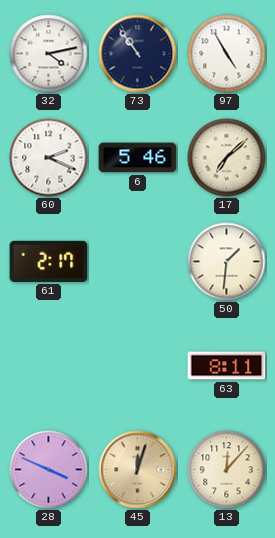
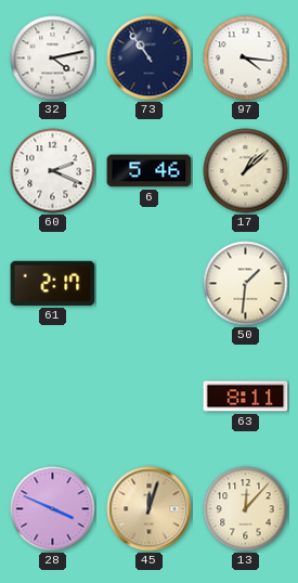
97: 4:55 -> 4:16
17: 7:08 -> 1:08
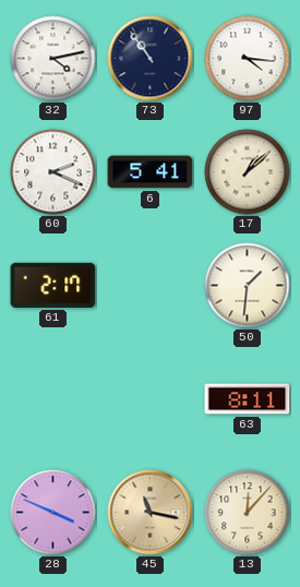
6: 5:46 -> 5:41
45: 12:03 -> 11:17
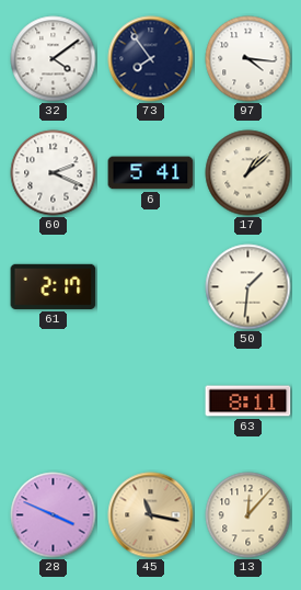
32: 4:13 -> 4:09
73: 10:54 -> 7:54
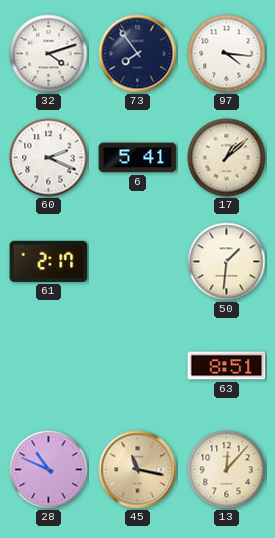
32: 4:09 -> 4:12
63: 8:11 -> 8:51
28: 3:49 -> 10:49
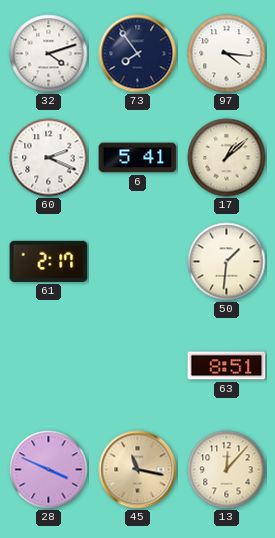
28: 10:49 -> 3:49
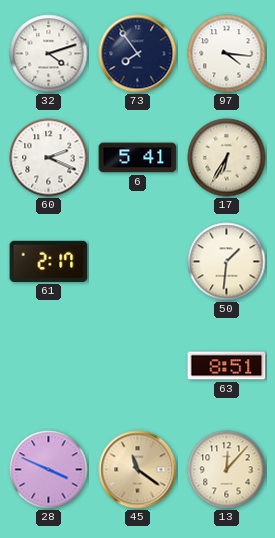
17: 1:08 -> 6:35
45: 11:17 -> 11:21
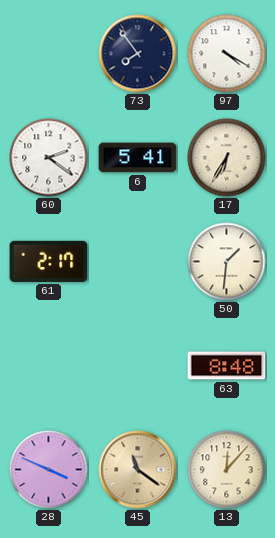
32: 4:12 -> none
97: 4:16 -> 4:20
60: 2:19 -> 2:21
63: 8:51 -> 8:48
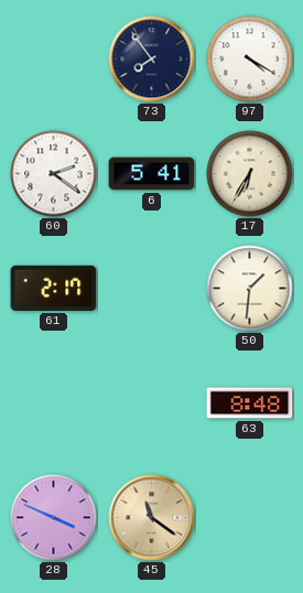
13: 12:07 -> none
